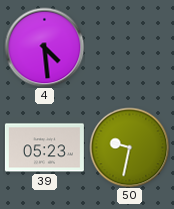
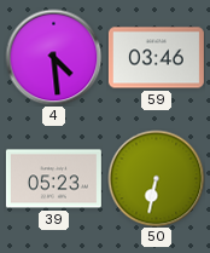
59: none -> 03:46
50: 9:32 -> 6:32
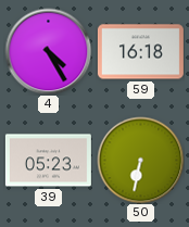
4: 4:29 -> 4:25
59: 03:46 -> 16:18
